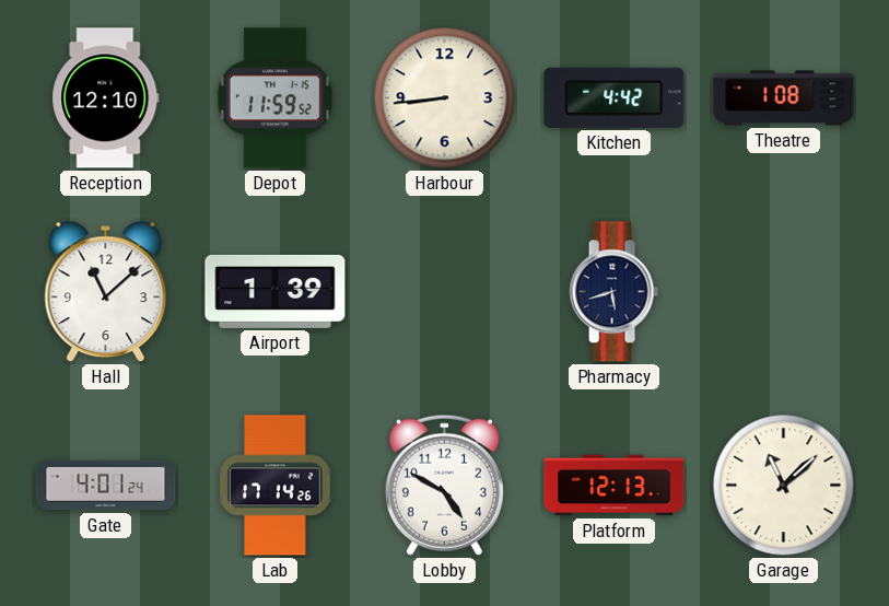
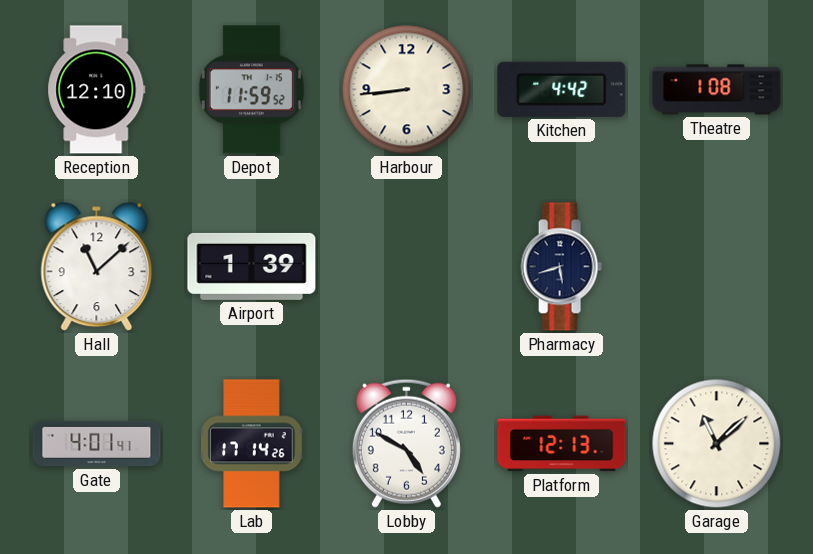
Gate: 4:01:24 -> 4:01:41
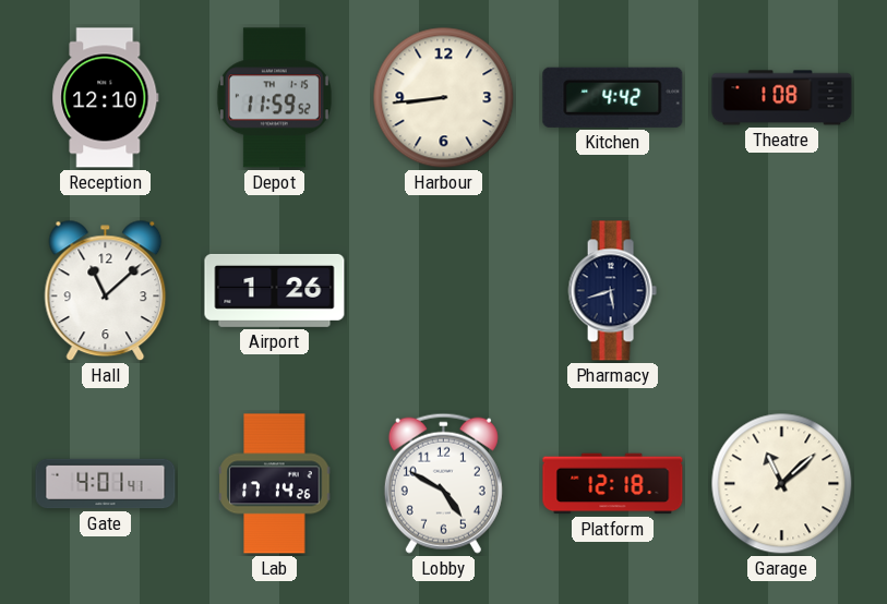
Airport: 1:39 -> 1:26
Platform: 12:13 -> 12:18
